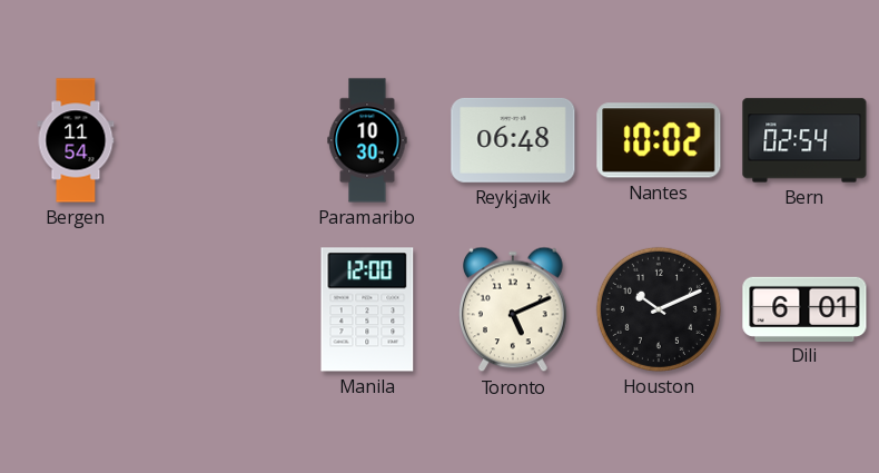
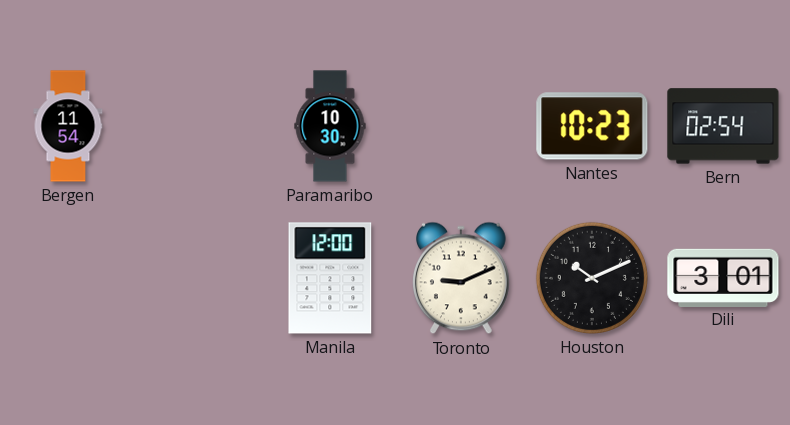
Reykjavik: 06:48 -> none
Nantes: 10:02 -> 10:23
Toronto: 5:11 -> 9:11
Dili: 6:01 -> 3:01
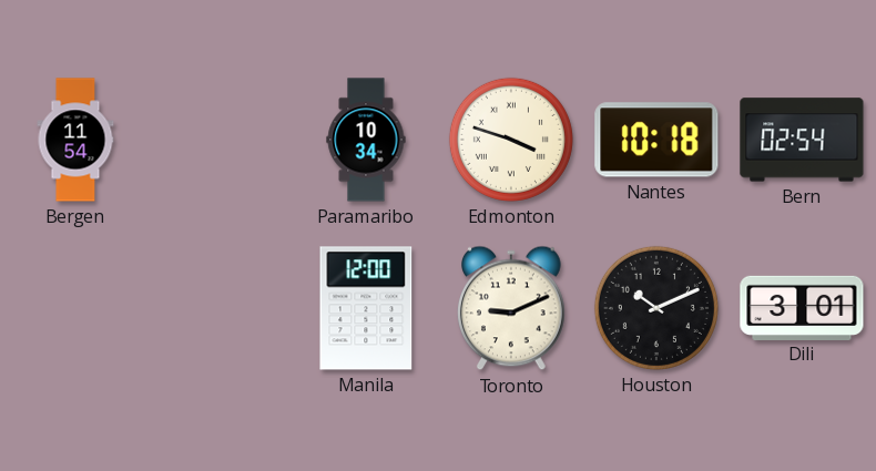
Paramaribo: 10:30 -> 10:34
Edmonton: none -> 3:48
Nantes: 10:23 -> 10:18
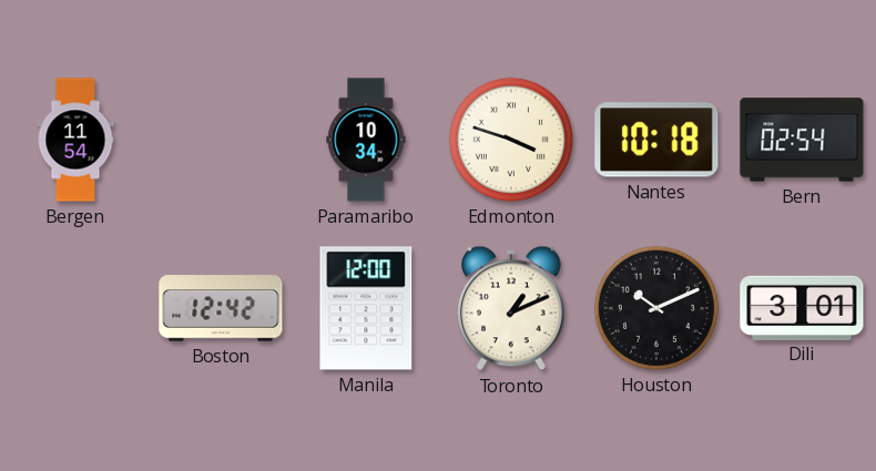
Boston: none -> 12:42
Toronto: 9:11 -> 1:11
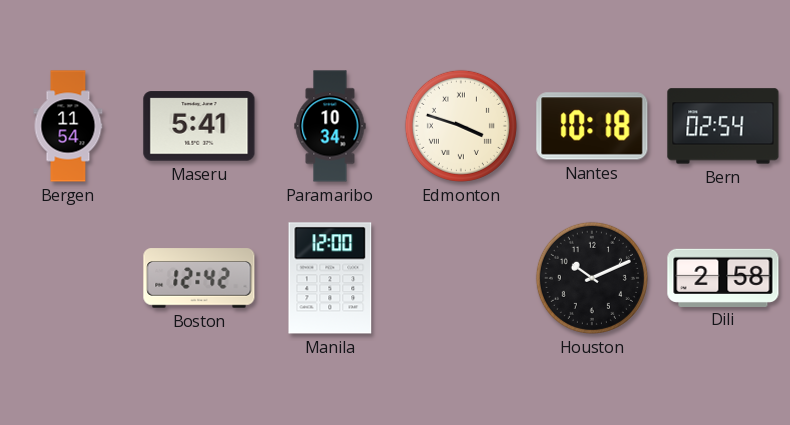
Maseru: none -> 5:41
Toronto: 1:11 -> none
Dili: 3:01 -> 2:58
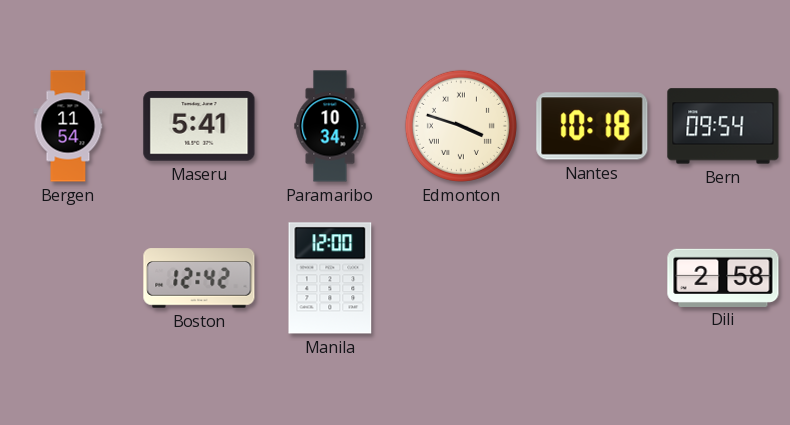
Bern: 02:54 -> 09:54
Houston: 10:11 -> none
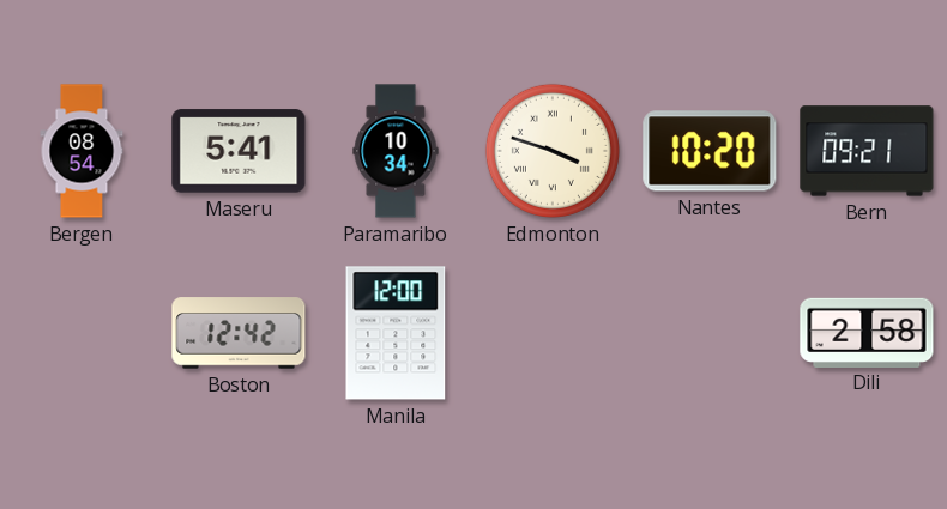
Bergen: 11:54 -> 08:54
Nantes: 10:18 -> 10:20
Bern: 09:54 -> 09:21
